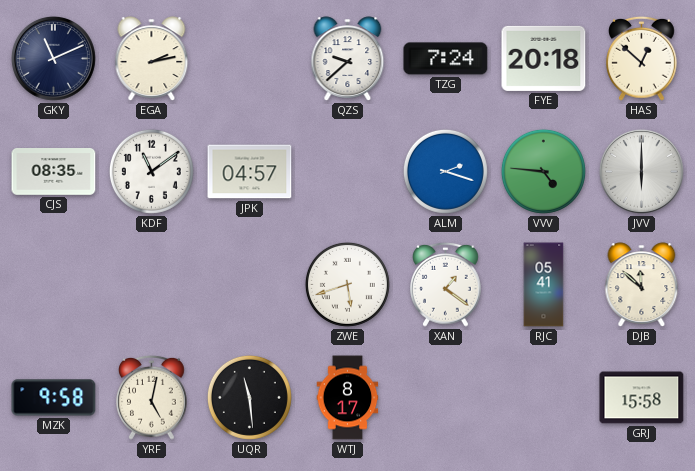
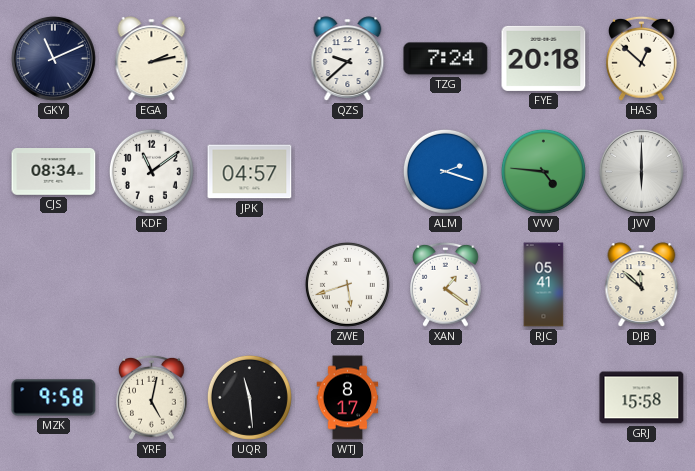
CJS: 08:35 -> 08:34
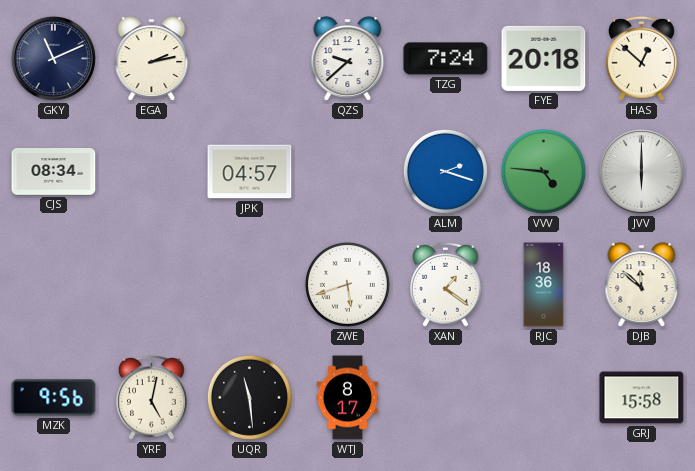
KDF: 11:09 -> none
RJC: 05:41 -> 18:36
MZK: 9:58 -> 9:56
